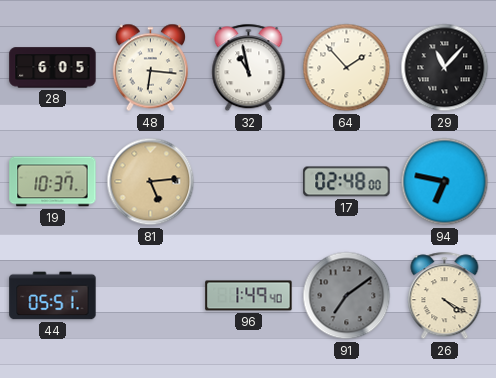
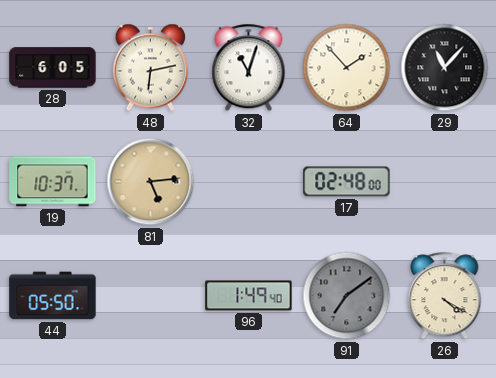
48: 6:16 -> 6:13
32: 10:58 -> 11:03
94: 6:47 -> none
44: 05:51 -> 05:50
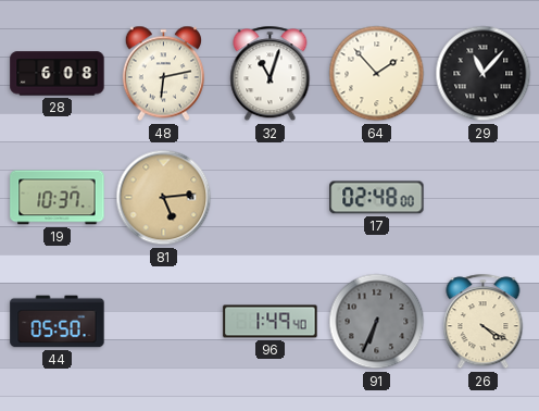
28: 6:05 -> 6:08
91: 7:09 -> 6:34
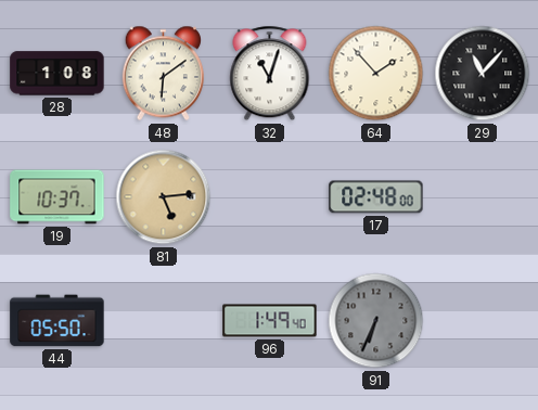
28: 6:08 -> 1:08
48: 6:13 -> 6:09
26: 4:20 -> none
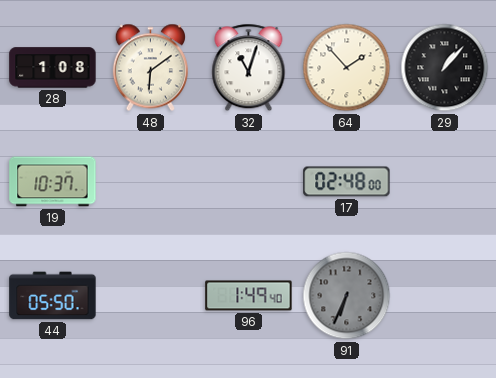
29: 11:07 -> 1:07
81: 5:14 -> none
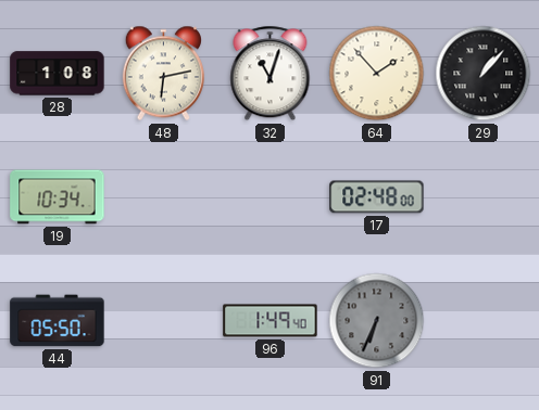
48: 6:09 -> 6:13
19: 10:37 -> 10:34
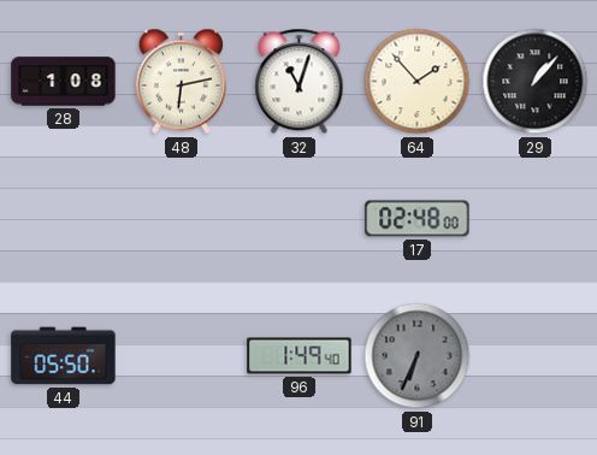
19: 10:34 -> none
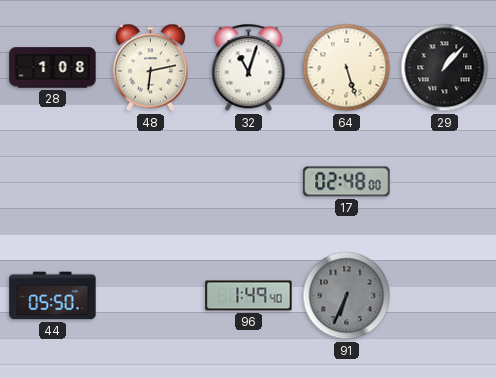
64: 1:53 -> 5:27
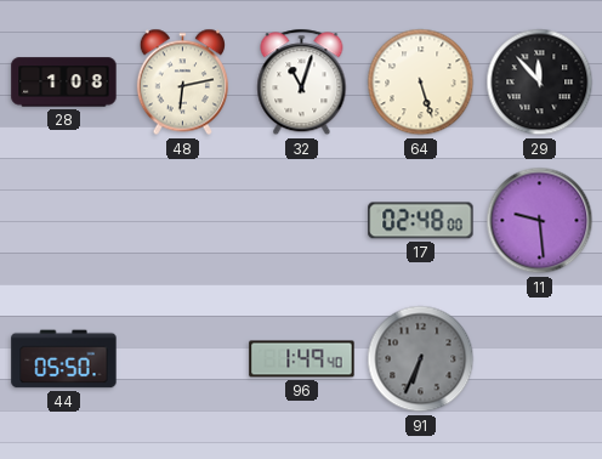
29: 1:07 -> 11:53
11: none -> 9:29
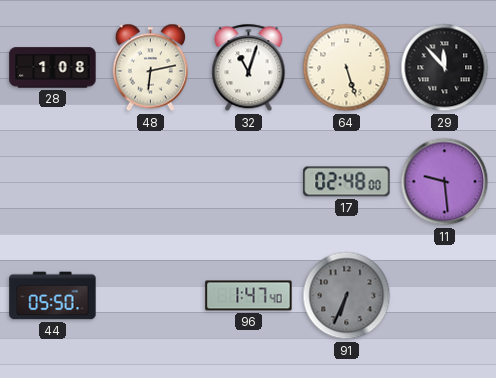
96: 1:49 -> 1:47
